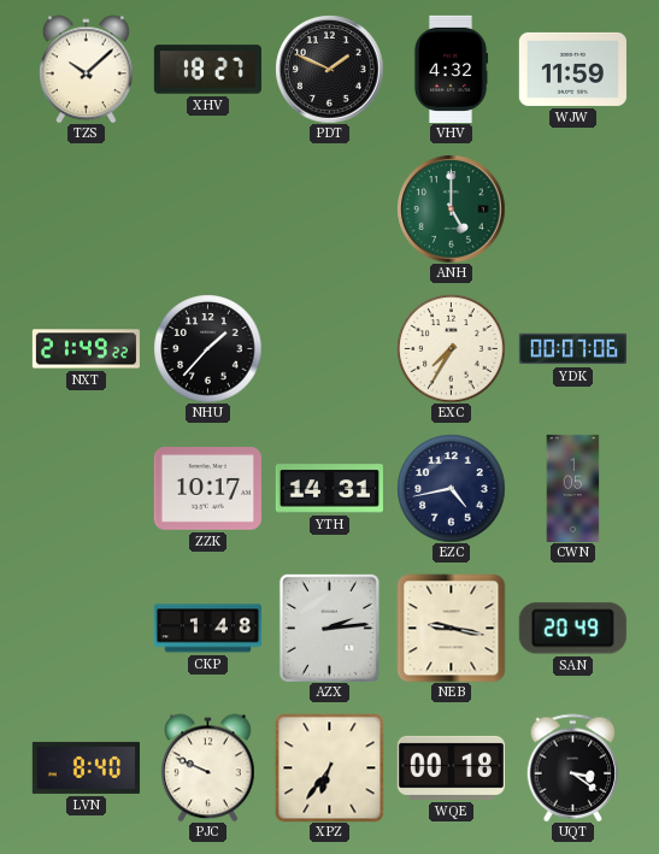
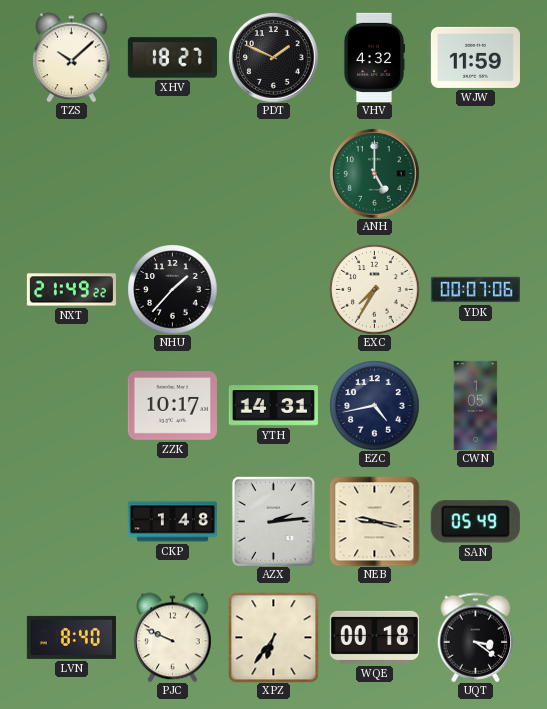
SAN: 20:49 -> 05:49
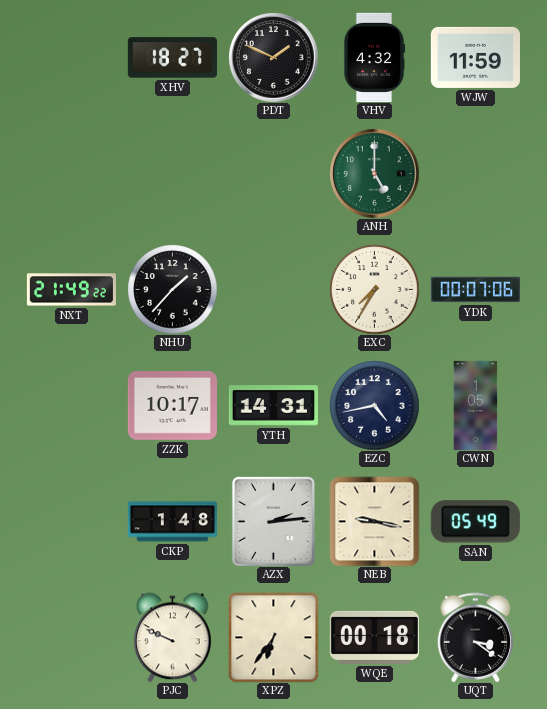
TZS: 10:08 -> none
LVN: 8:40 -> none
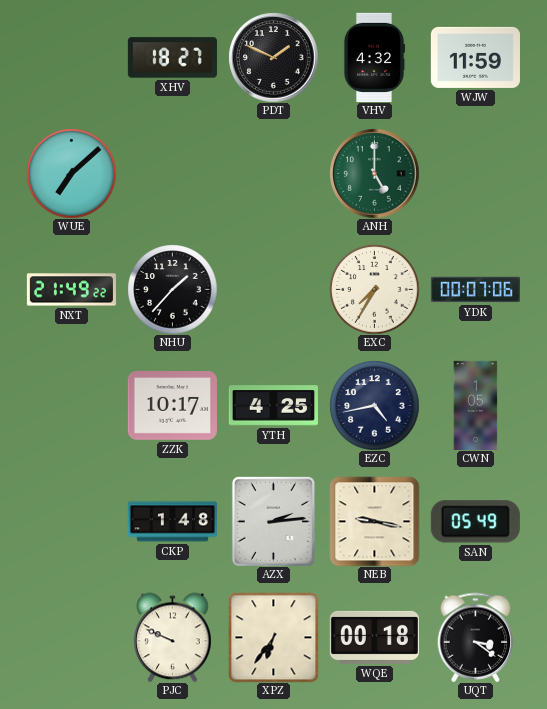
WUE: none -> 7:08
YTH: 14:31 -> 4:25
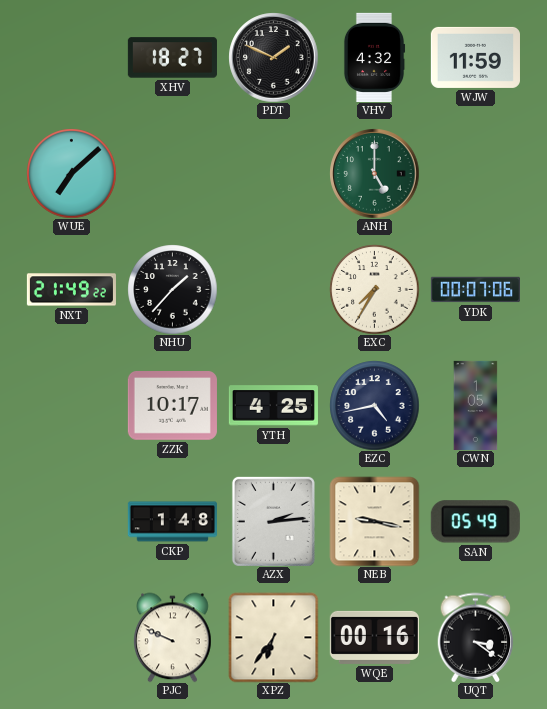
WQE: 00:18 -> 00:16
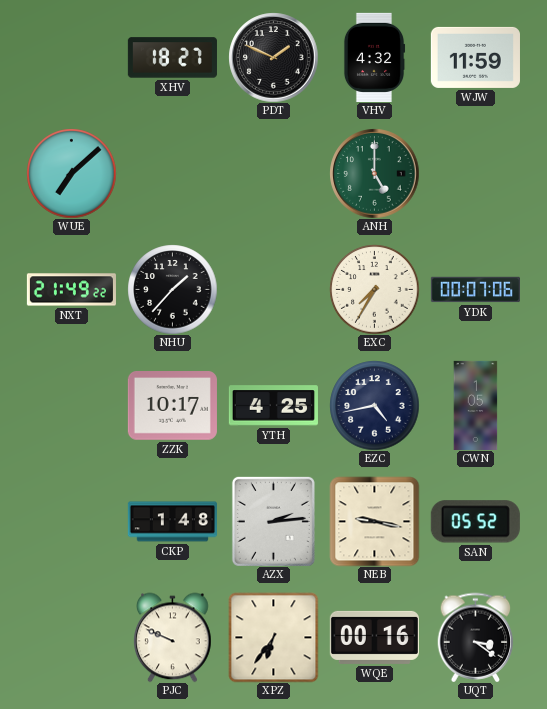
SAN: 05:49 -> 05:52
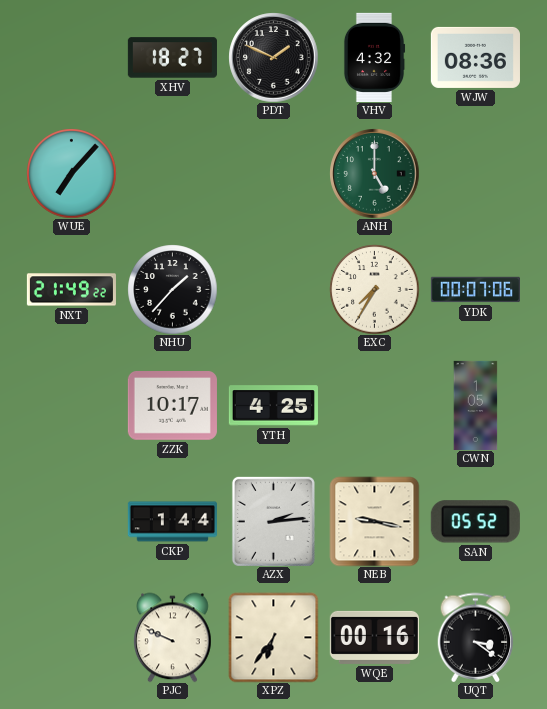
WJW: 11:59 -> 08:36
WUE: 7:08 -> 7:07
EZC: 4:43 -> none
CKP: 1:48 -> 1:44
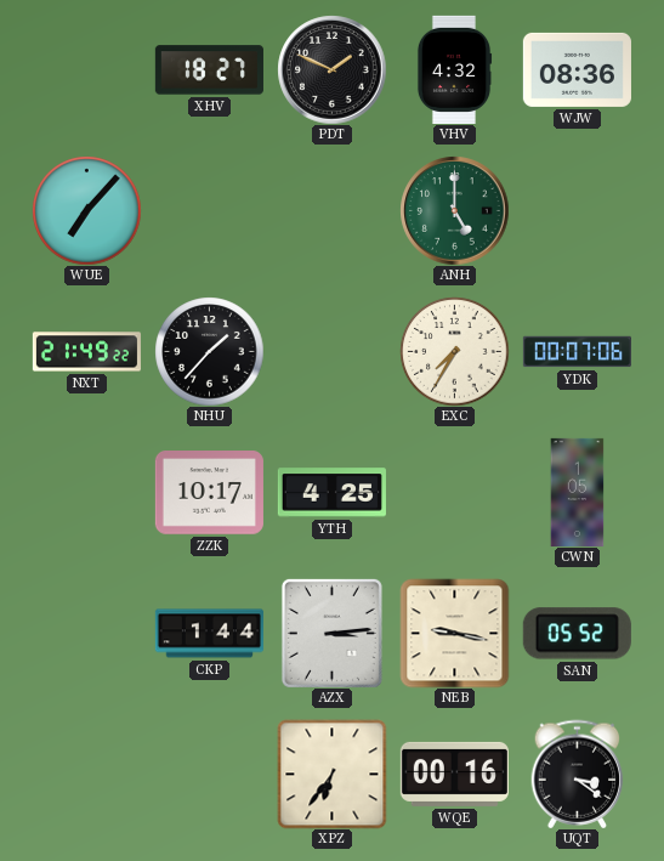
AZX: 2:14 -> 3:14
PJC: 9:49 -> none
